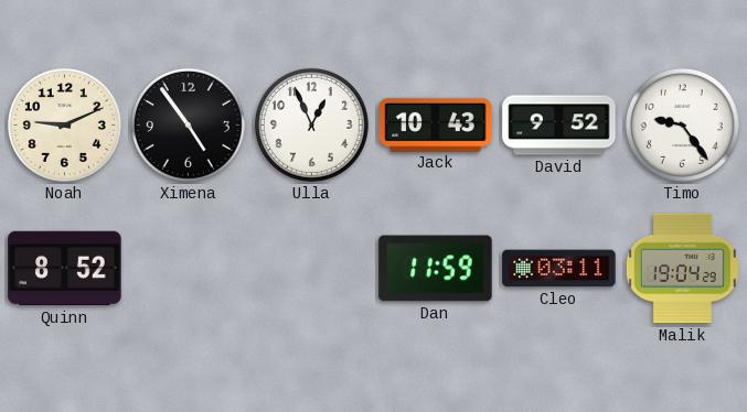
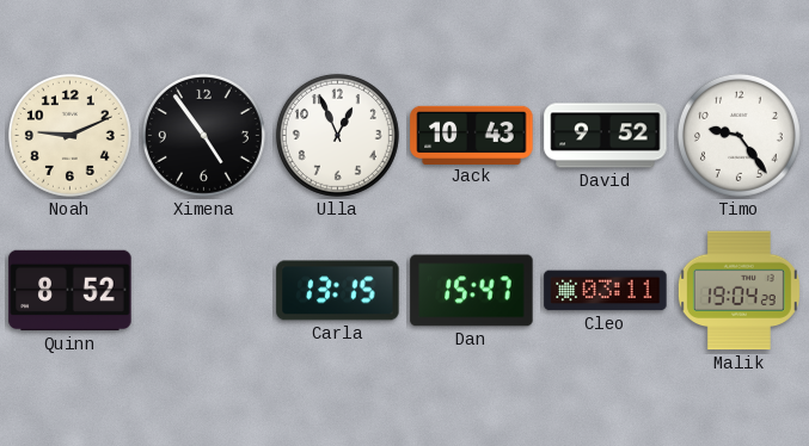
Carla: none -> 13:15
Dan: 11:59 -> 15:47
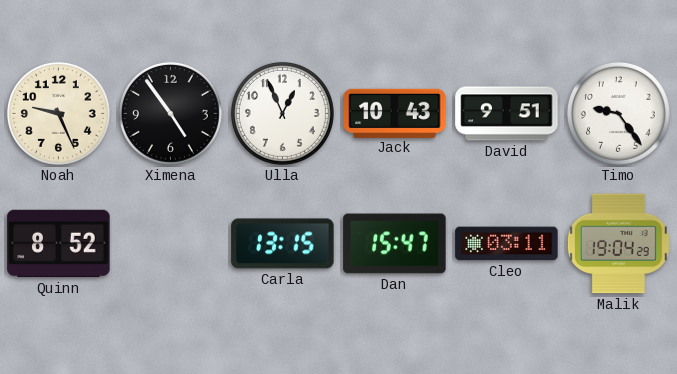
Noah: 9:11 -> 9:26
David: 9:52 -> 9:51
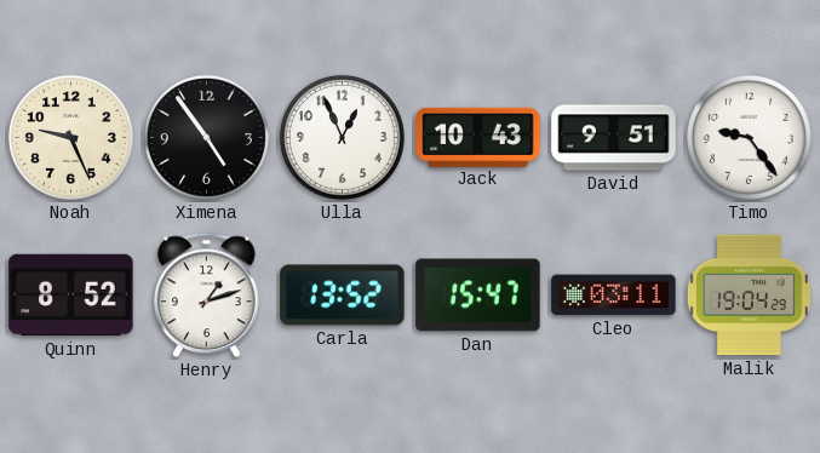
Henry: none -> 1:12
Carla: 13:15 -> 13:52
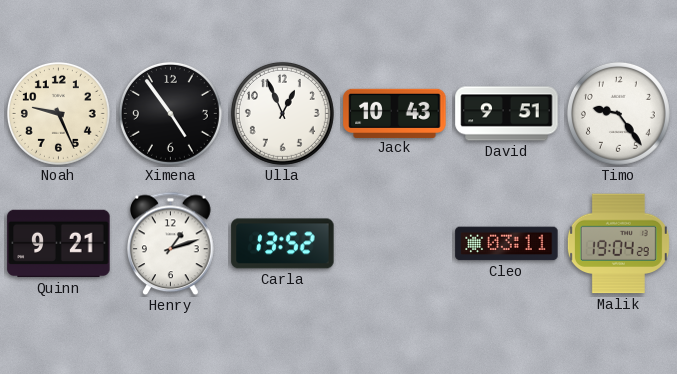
Quinn: 8:52 -> 9:21
Dan: 15:47 -> none
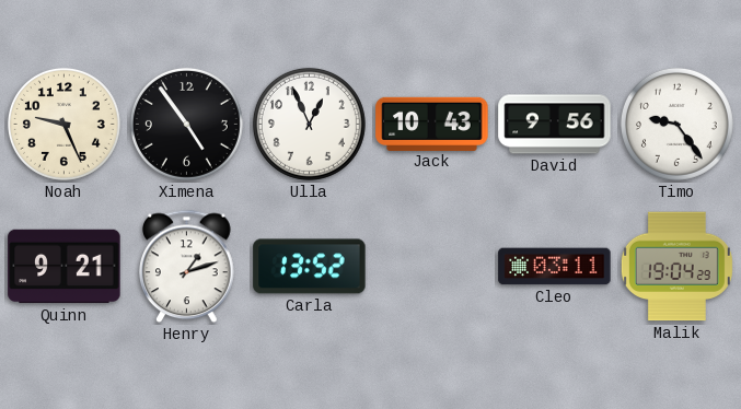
David: 9:51 -> 9:56
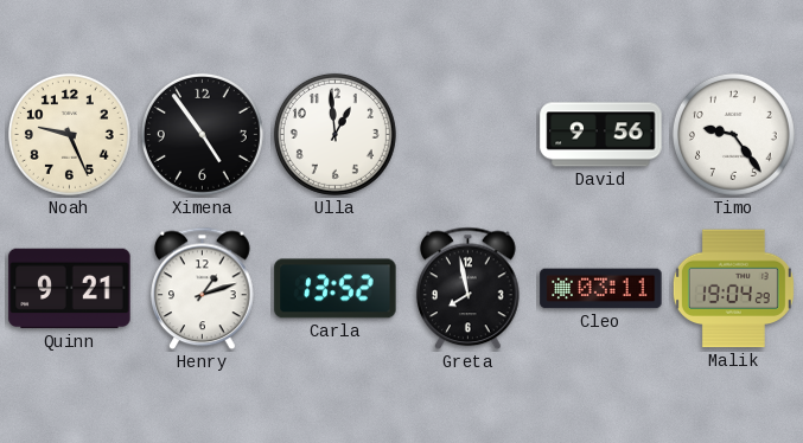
Ulla: 12:56 -> 12:59
Jack: 10:43 -> none
Greta: none -> 7:58
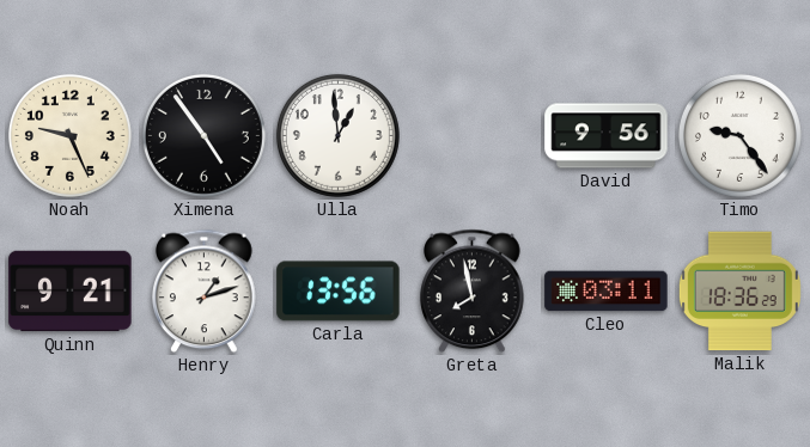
Carla: 13:52 -> 13:56
Malik: 19:04 -> 18:36
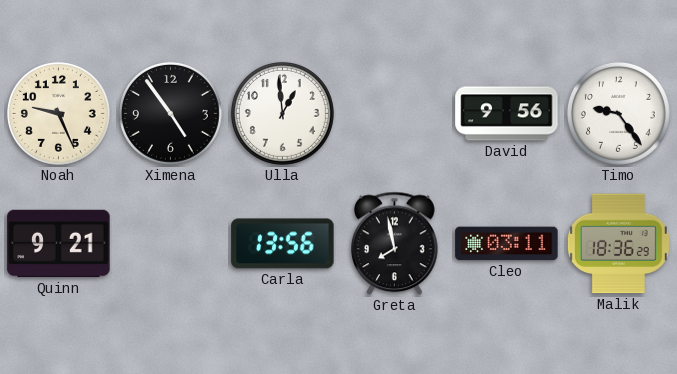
Henry: 1:12 -> none
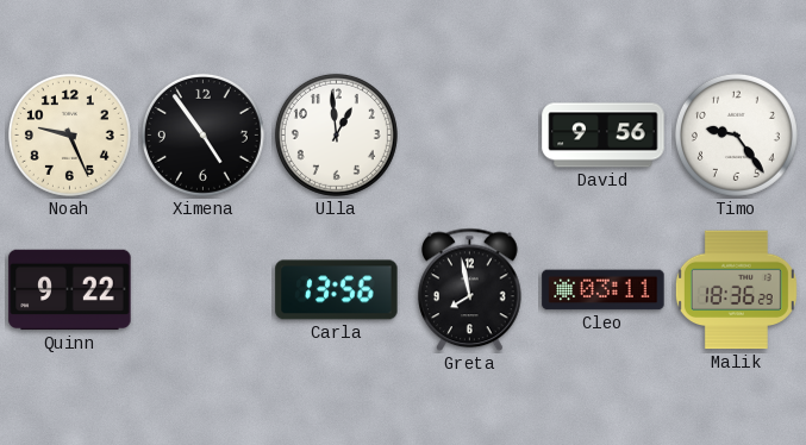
Quinn: 9:21 -> 9:22
